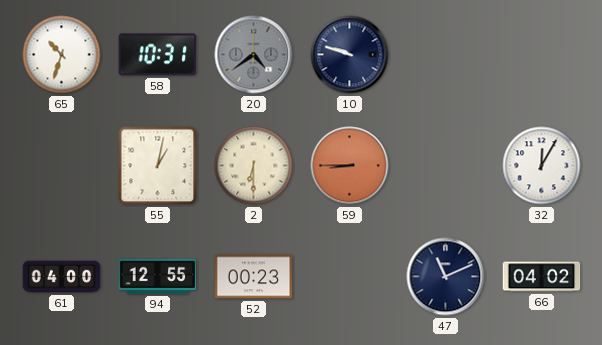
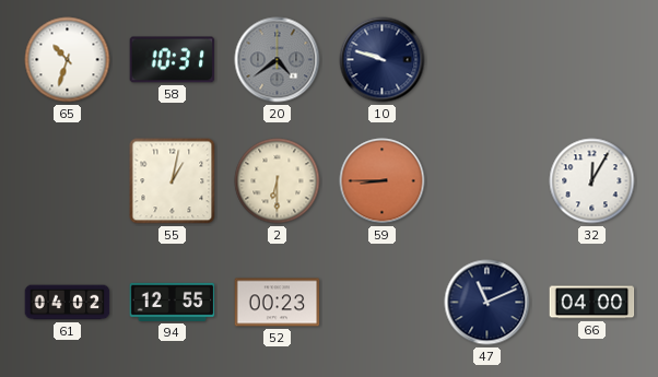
61: 04:00 -> 04:02
66: 04:02 -> 04:00
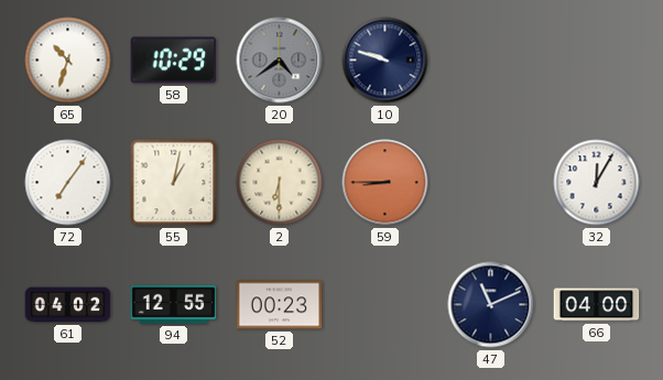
58: 10:31 -> 10:29
72: none -> 7:06
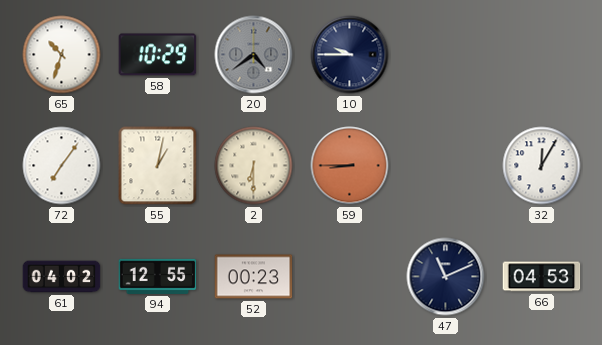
10: 9:48 -> 9:45
66: 04:00 -> 04:53
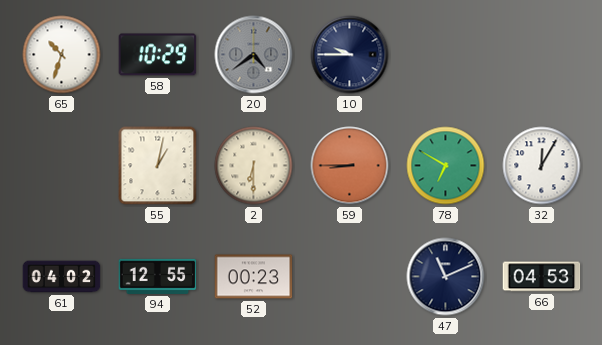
72: 7:06 -> none
78: none -> 6:50
